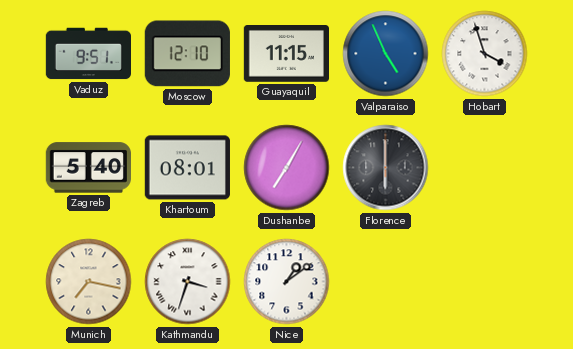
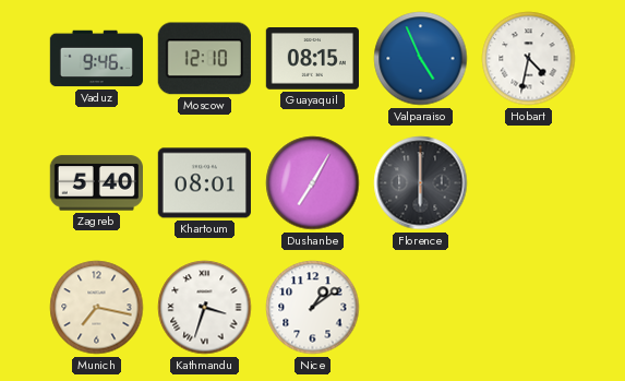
Vaduz: 9:51 -> 9:46
Guayaquil: 11:15 -> 08:15
Hobart: 3:57 -> 4:32
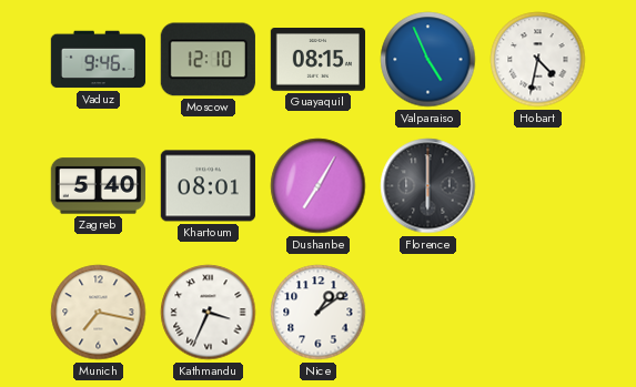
Kathmandu: 3:33 -> 3:34
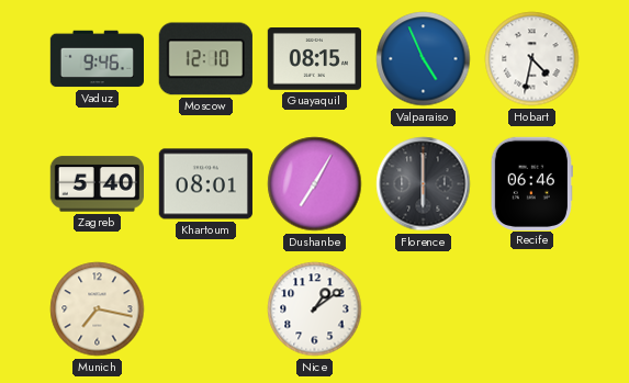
Recife: none -> 06:46
Kathmandu: 3:34 -> none
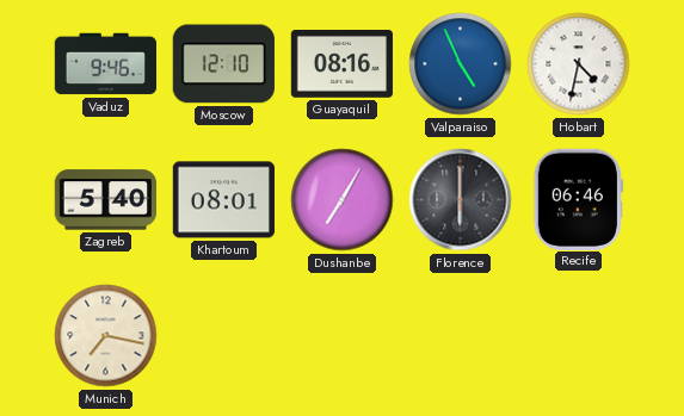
Guayaquil: 08:15 -> 08:16
Nice: 1:09 -> none
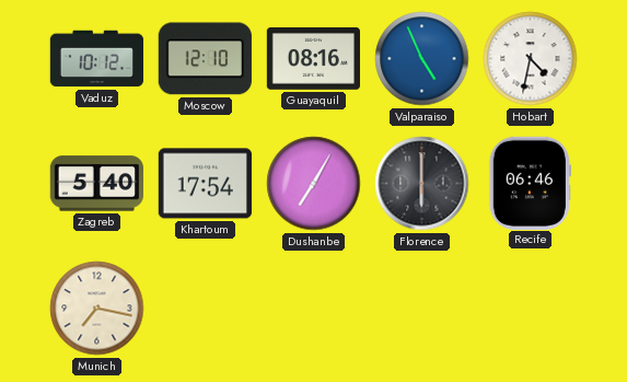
Vaduz: 9:46 -> 10:12
Khartoum: 08:01 -> 17:54
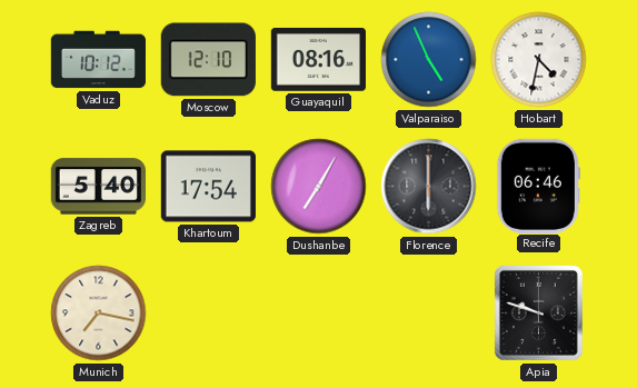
Apia: none -> 9:48
